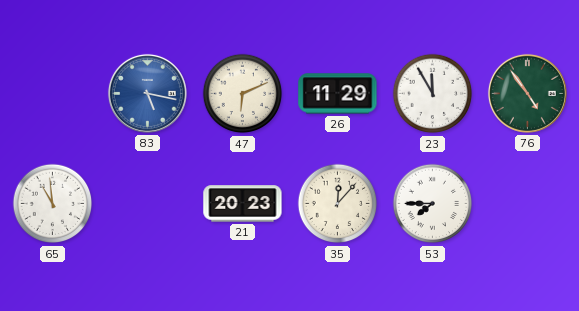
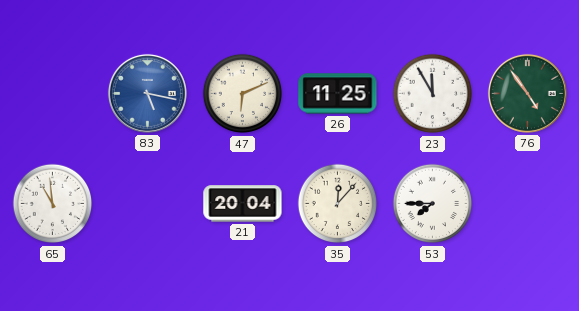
26: 11:29 -> 11:25
21: 20:23 -> 20:04
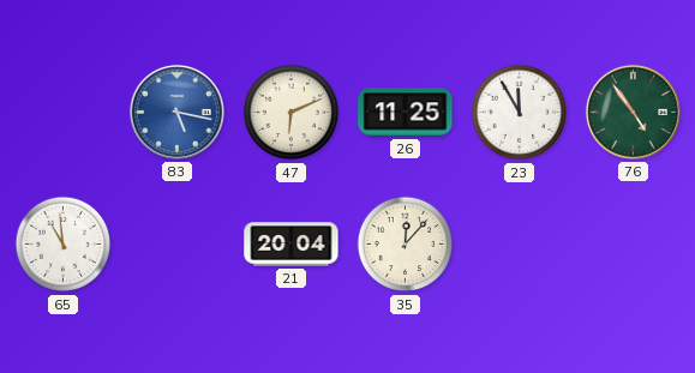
53: 7:45 -> none
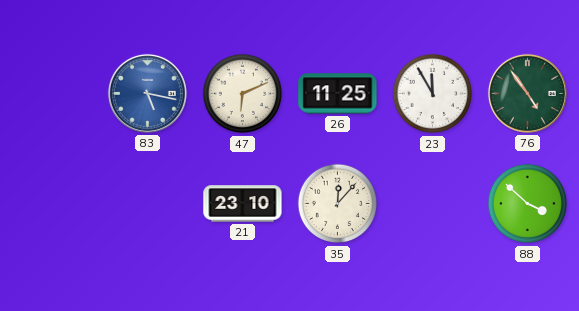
65: 10:59 -> none
21: 20:04 -> 23:10
88: none -> 3:52
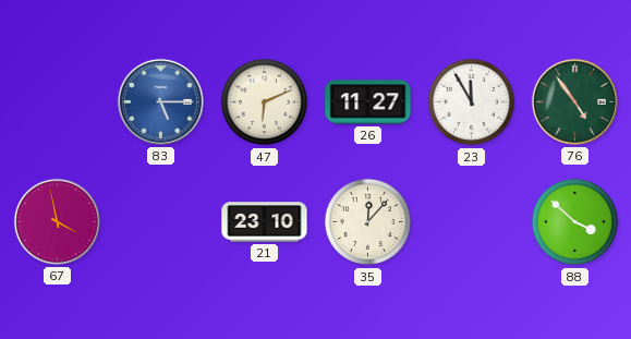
83: 5:17 -> 5:15
26: 11:25 -> 11:27
67: none -> 3:58
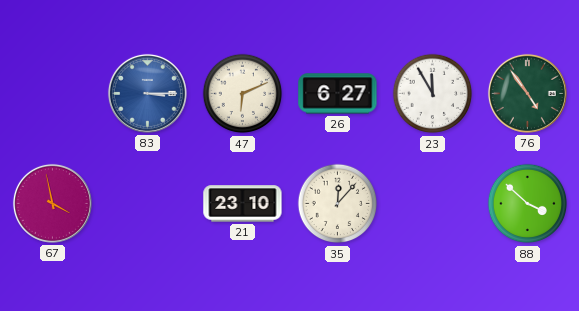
83: 5:15 -> 3:15
26: 11:27 -> 6:27
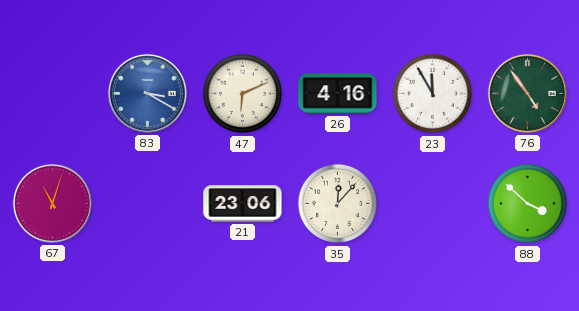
83: 3:15 -> 3:20
26: 6:27 -> 4:16
67: 3:58 -> 11:03
21: 23:10 -> 23:06
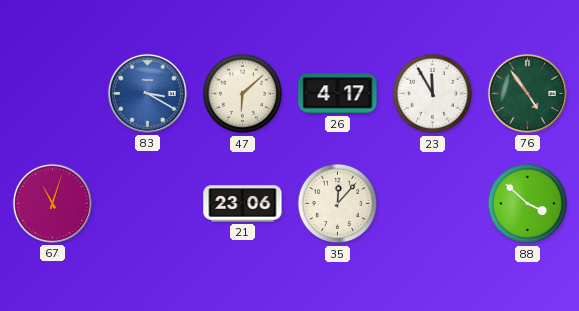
47: 6:11 -> 6:08
26: 4:16 -> 4:17
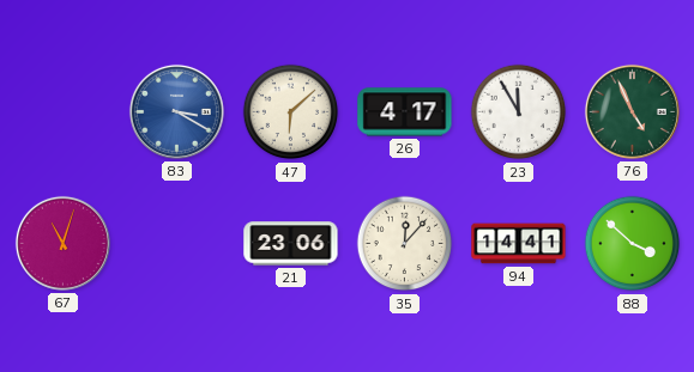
76: 4:54 -> 4:56
94: none -> 14:41
